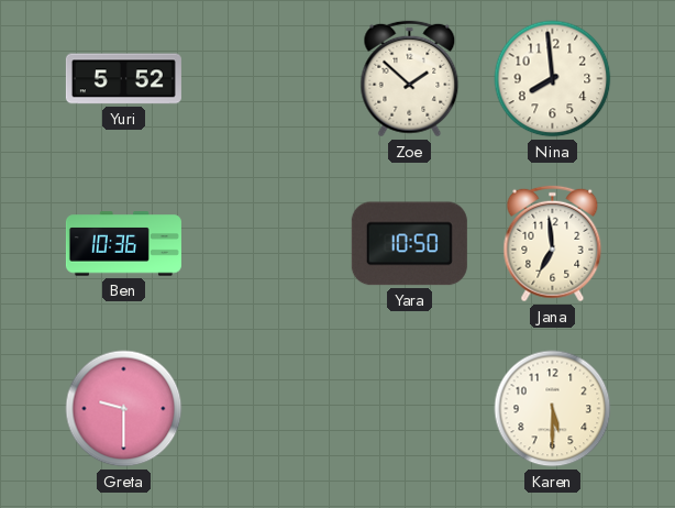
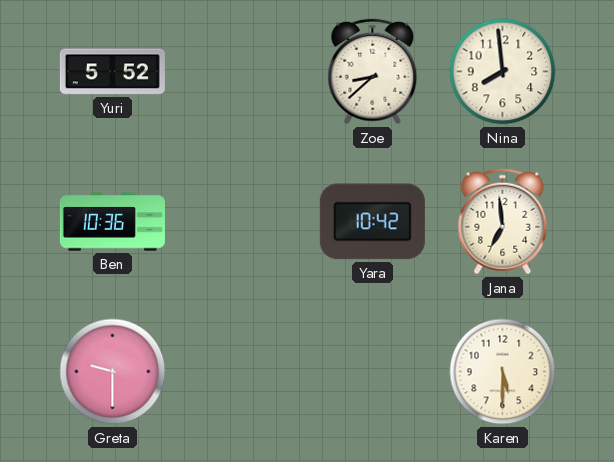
Zoe: 1:52 -> 8:38
Yara: 10:50 -> 10:42
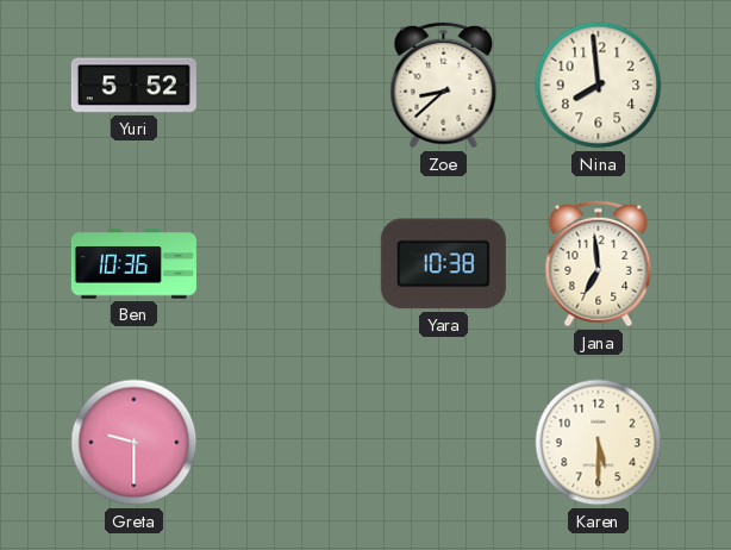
Yara: 10:42 -> 10:38
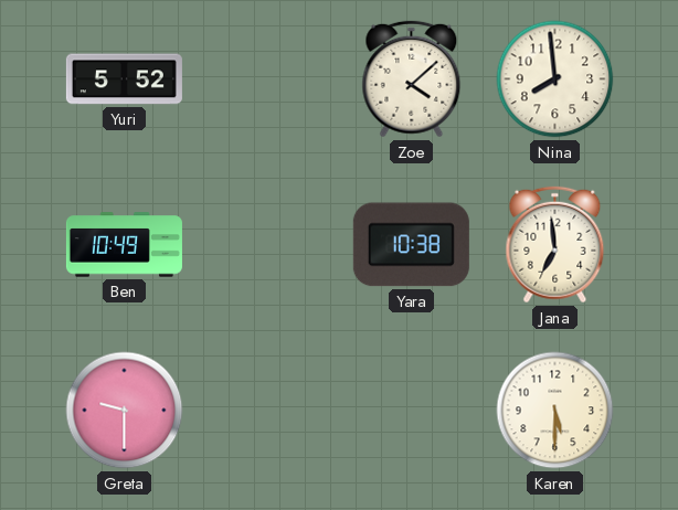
Zoe: 8:38 -> 4:08
Ben: 10:36 -> 10:49
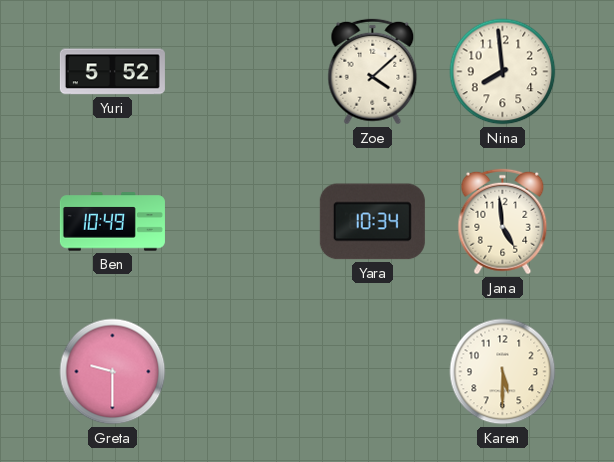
Yara: 10:38 -> 10:34
Jana: 6:59 -> 4:59
